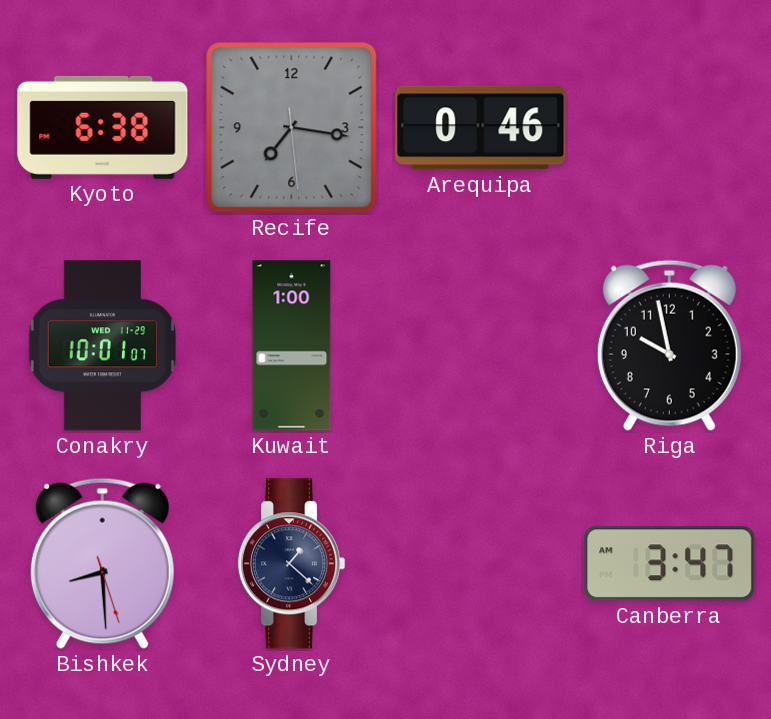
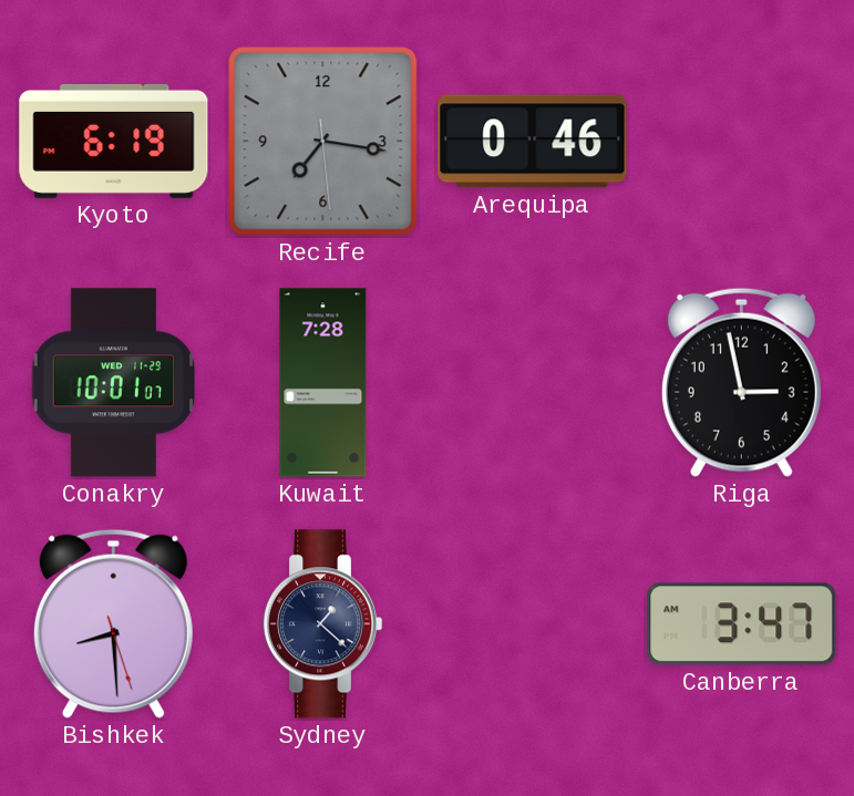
Kyoto: 6:38 -> 6:19
Kuwait: 1:00 -> 7:28
Riga: 9:58 -> 2:58
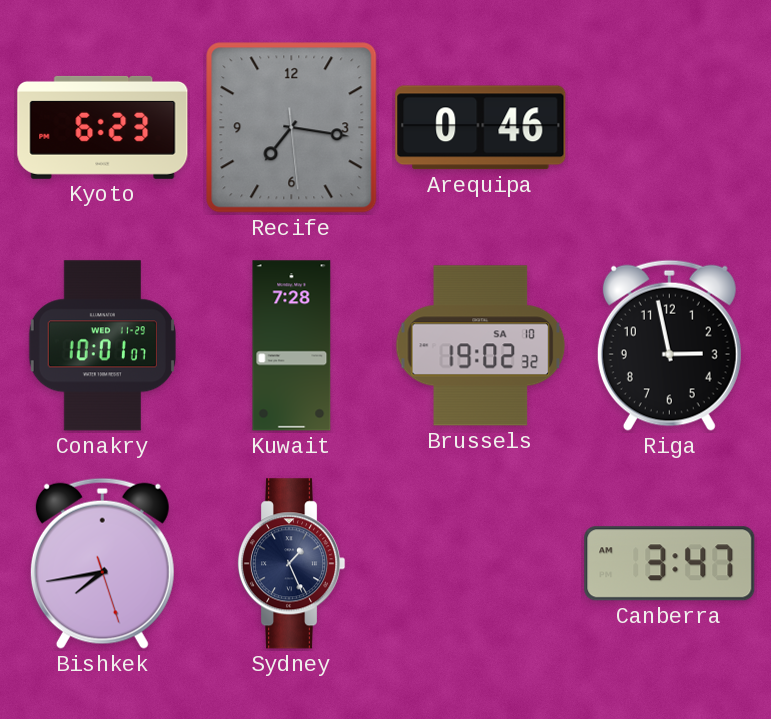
Kyoto: 6:19 -> 6:23
Brussels: none -> 19:02
Bishkek: 8:29 -> 7:43
Sydney: 1:22 -> 1:26
